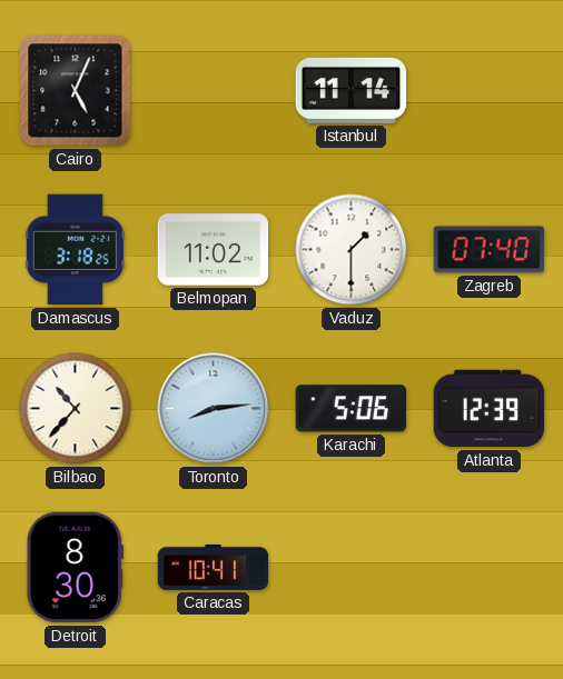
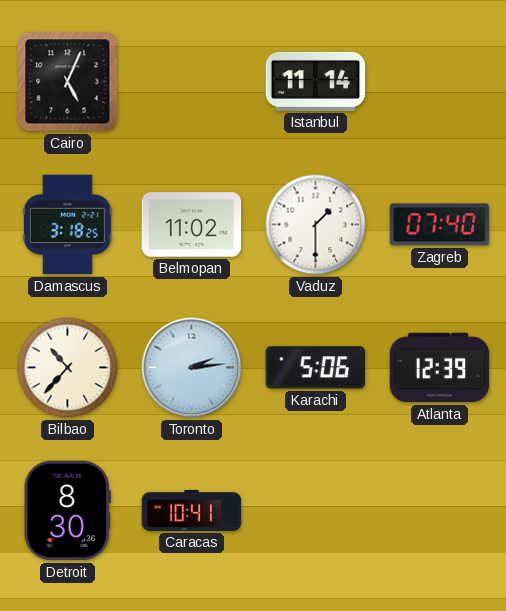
Toronto: 8:14 -> 2:14
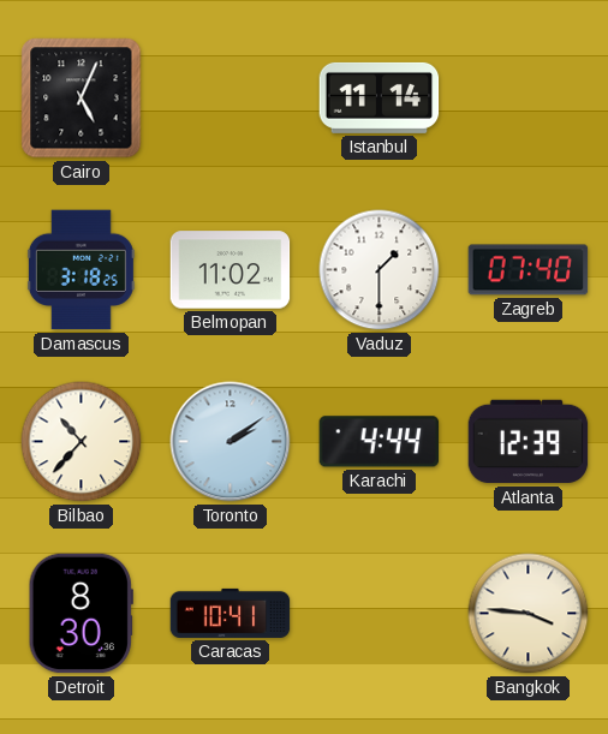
Toronto: 2:14 -> 2:09
Karachi: 5:06 -> 4:44
Bangkok: none -> 3:46
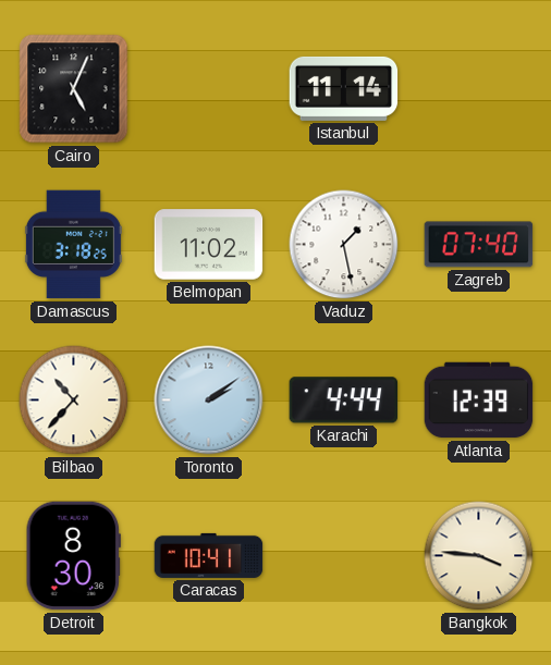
Vaduz: 1:30 -> 1:28
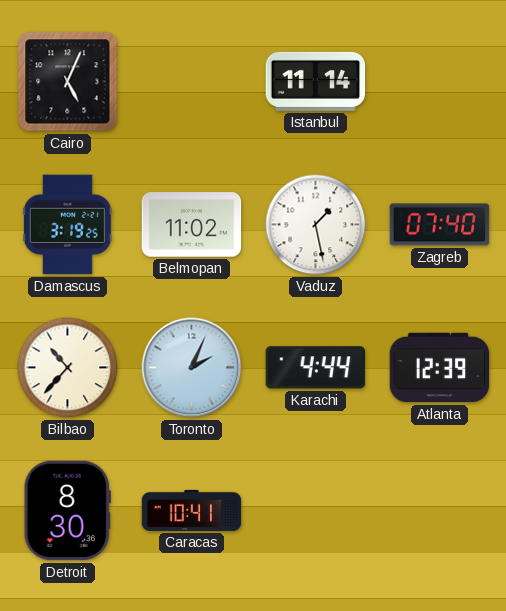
Damascus: 3:18 -> 3:19
Toronto: 2:09 -> 2:04
Bangkok: 3:46 -> none
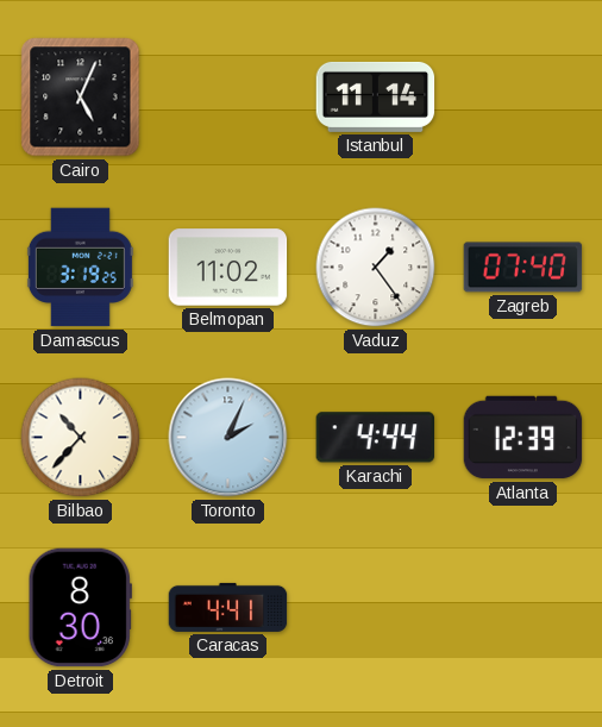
Vaduz: 1:28 -> 1:24
Caracas: 10:41 -> 4:41
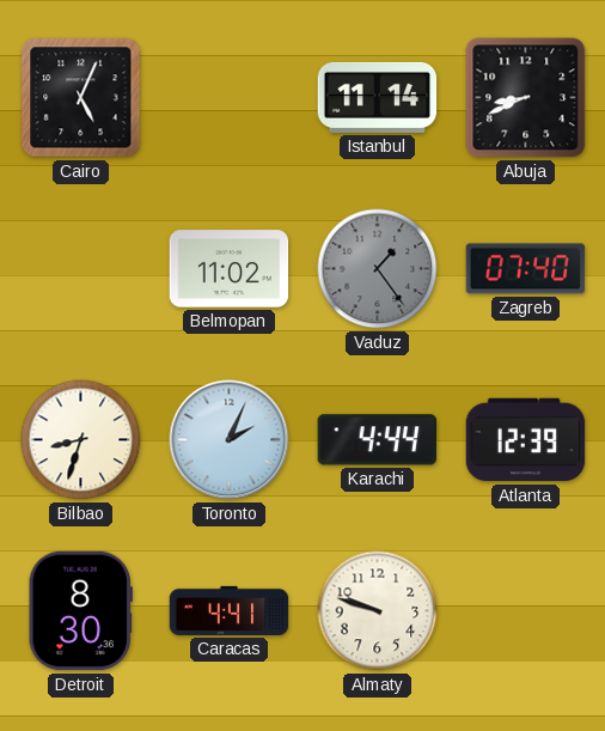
Abuja: none -> 8:41
Damascus: 3:19 -> none
Vaduz dial: white -> grey
Bilbao: 10:37 -> 8:33
Almaty: none -> 9:48
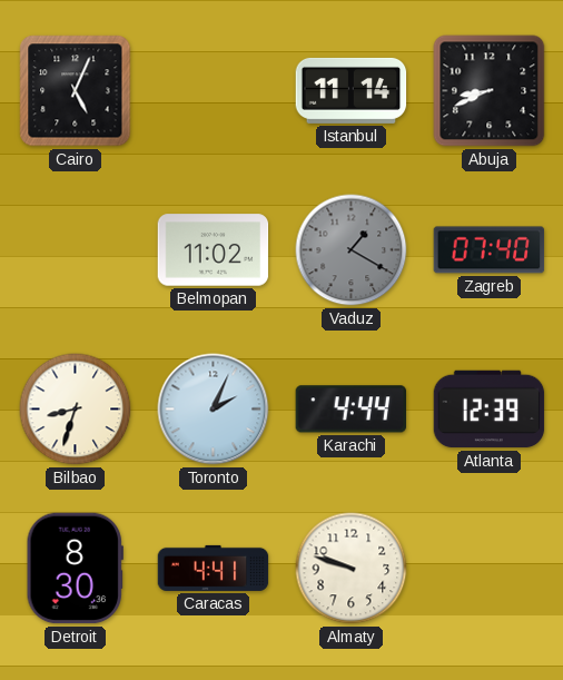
Vaduz: 1:24 -> 1:20
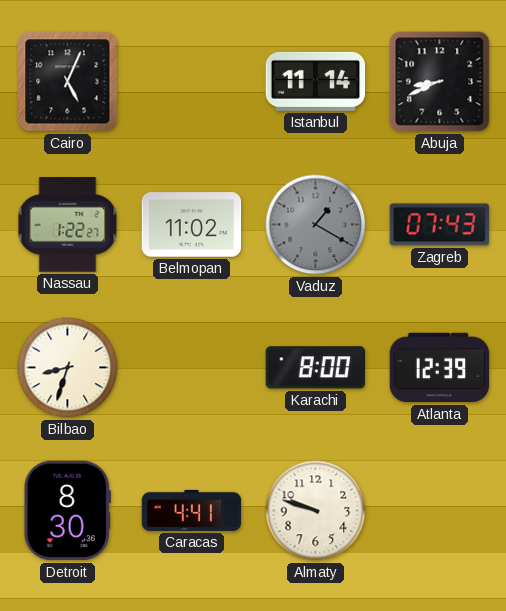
Nassau: none -> 1:22
Zagreb: 07:40 -> 07:43
Toronto: 2:04 -> none
Karachi: 4:44 -> 8:00
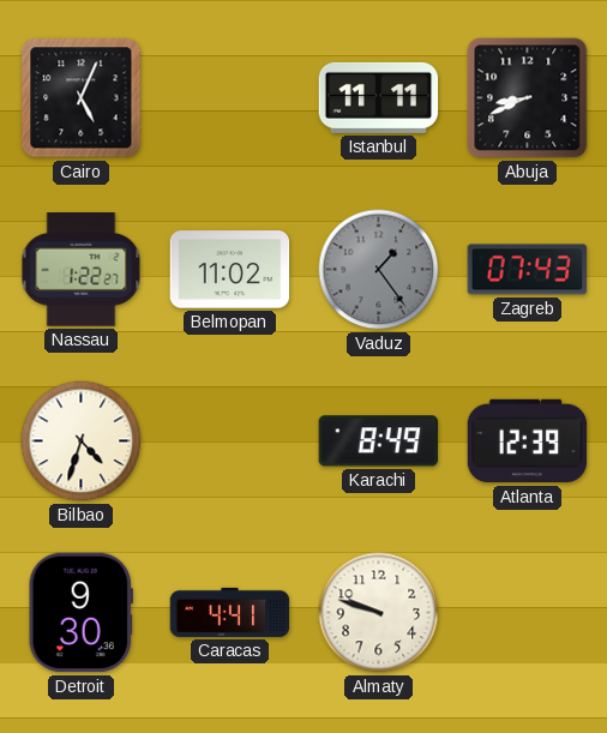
Istanbul: 11:14 -> 11:11
Vaduz: 1:20 -> 1:24
Bilbao: 8:33 -> 4:33
Karachi: 8:00 -> 8:49
Detroit: 8:30 -> 9:30
